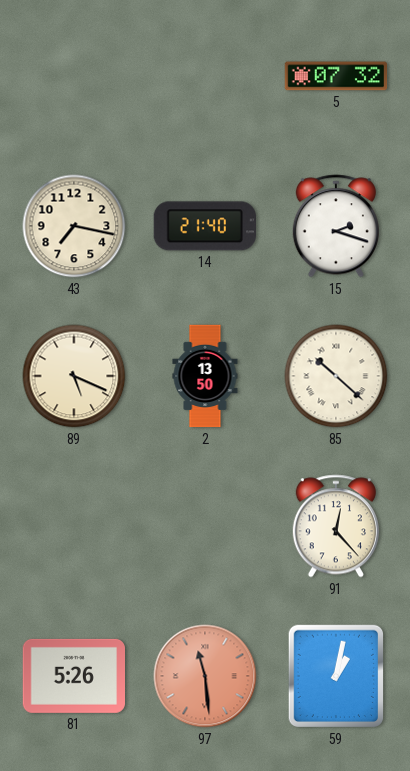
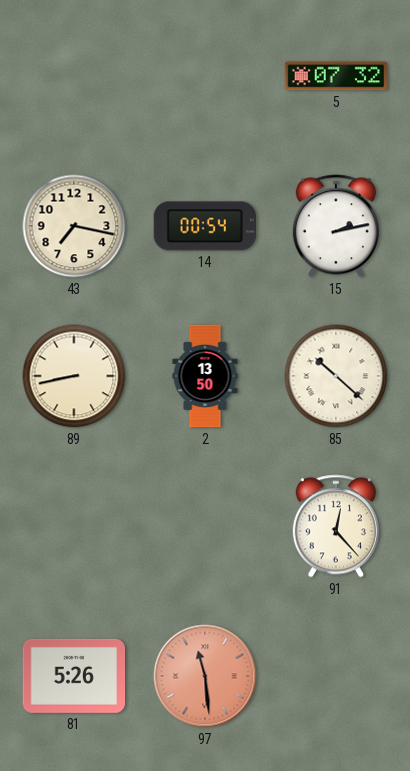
14: 21:40 -> 00:54
15: 2:18 -> 2:13
89: 5:19 -> 8:43
59: 1:02 -> none
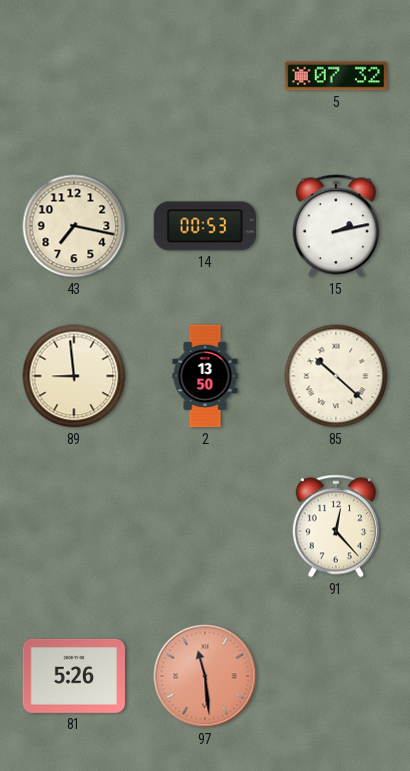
14: 00:54 -> 00:53
89: 8:43 -> 8:59
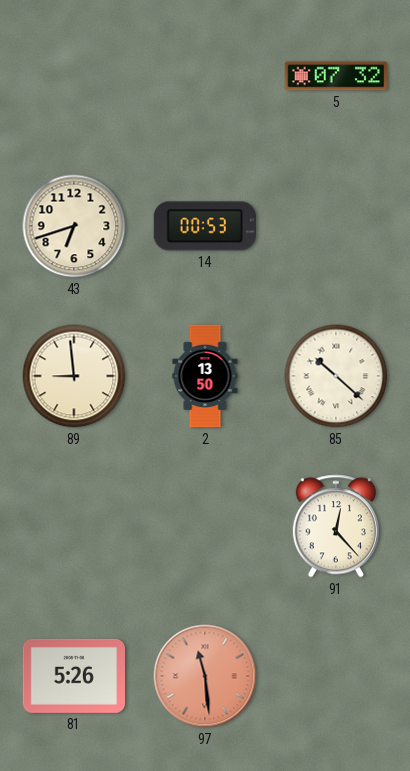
43: 7:17 -> 6:42
15: 2:13 -> none
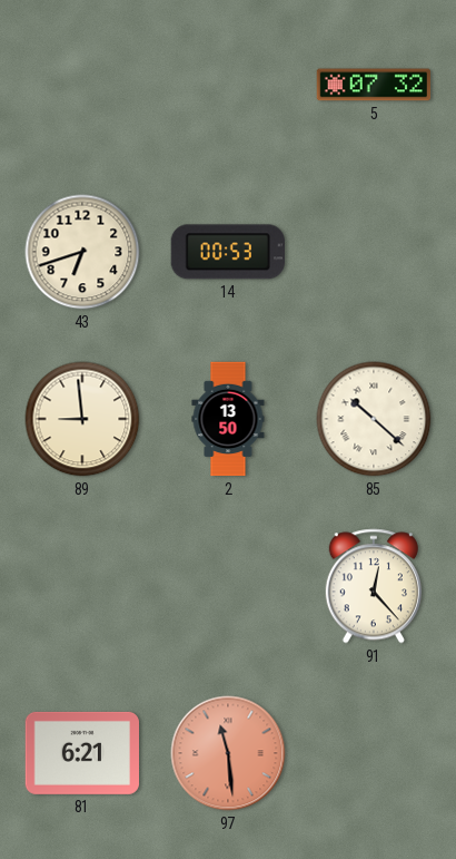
81: 5:26 -> 6:21
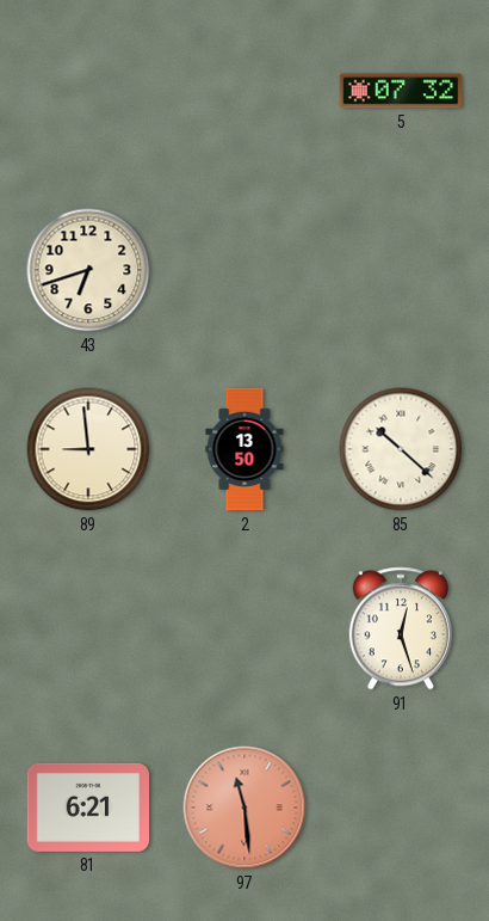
14: 00:53 -> none
91: 12:23 -> 12:27
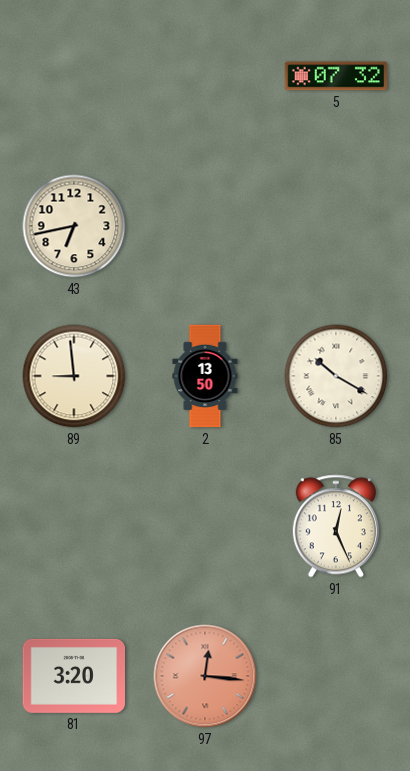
43: 6:42 -> 6:43
85: 10:22 -> 10:20
91: 12:27 -> 12:26
81: 6:21 -> 3:20
97: 11:29 -> 12:16
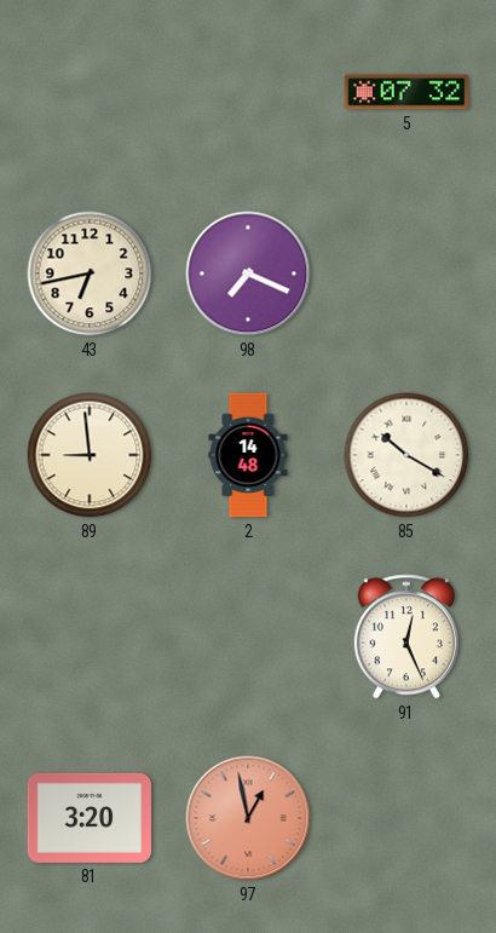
98: none -> 7:19
2: 13:50 -> 14:48
97: 12:16 -> 12:58
